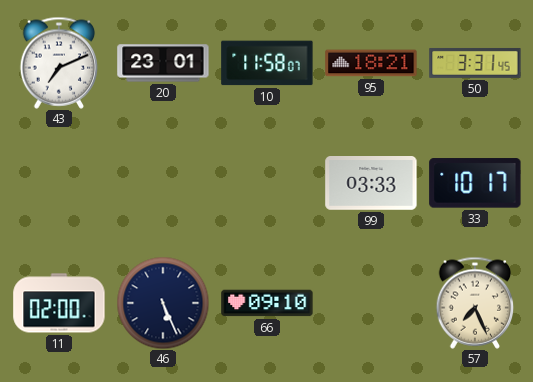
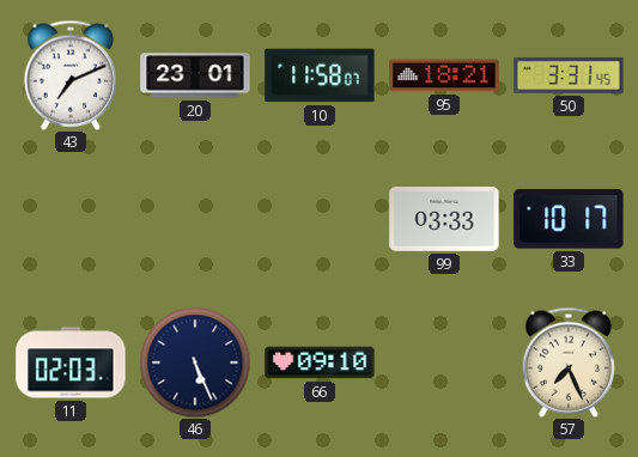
11: 02:00 -> 02:03
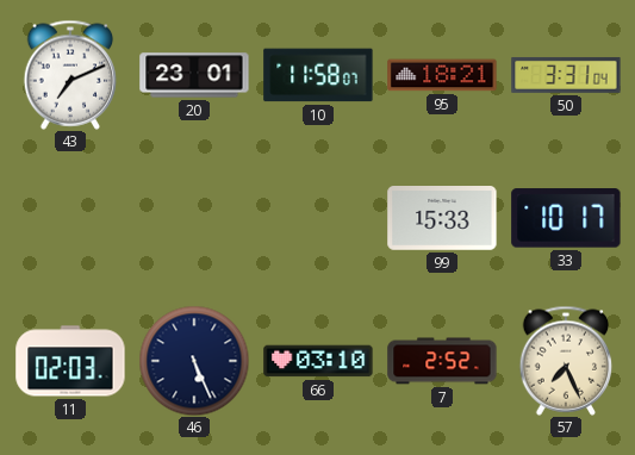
50: 3:31:45 -> 3:31:04
99: 03:33 -> 15:33
66: 09:10 -> 03:10
7: none -> 2:52
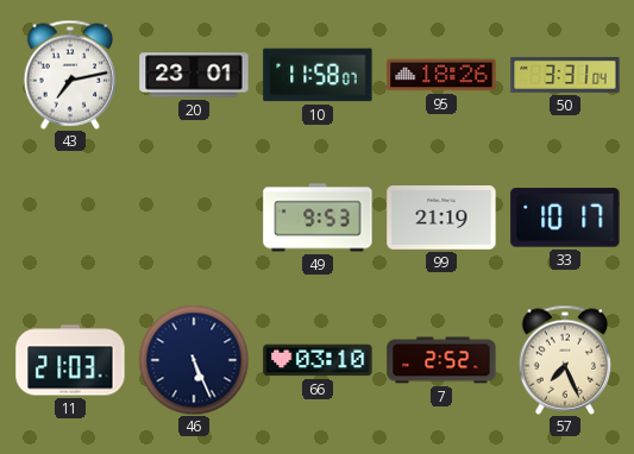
43: 7:11 -> 7:13
95: 18:21 -> 18:26
49: none -> 9:53
99: 15:33 -> 21:19
11: 02:03 -> 21:03
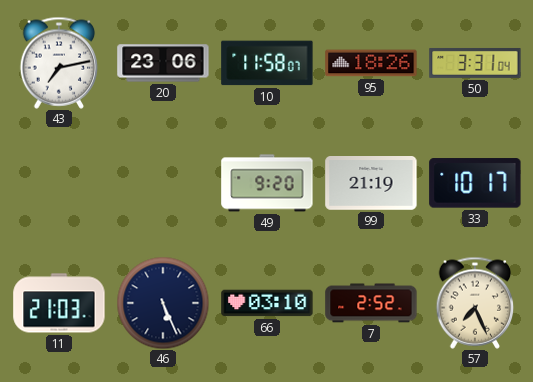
20: 23:01 -> 23:06
49: 9:53 -> 9:20
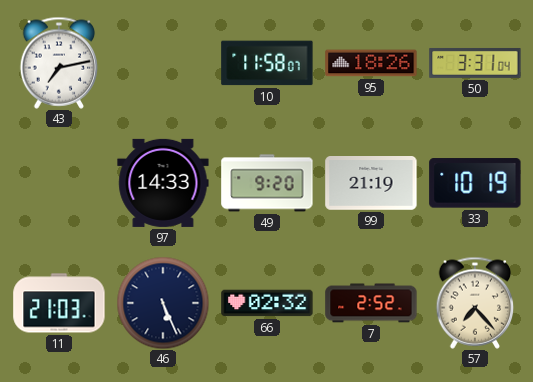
20: 23:06 -> none
97: none -> 14:33
33: 10:17 -> 10:19
66: 03:10 -> 02:32
57: 7:26 -> 7:23
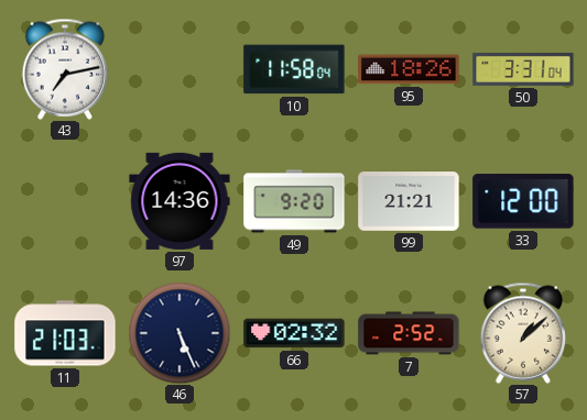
10: 11:58:07 -> 11:58:04
97: 14:33 -> 14:36
99: 21:19 -> 21:21
33: 10:19 -> 12:00
57: 7:23 -> 1:08
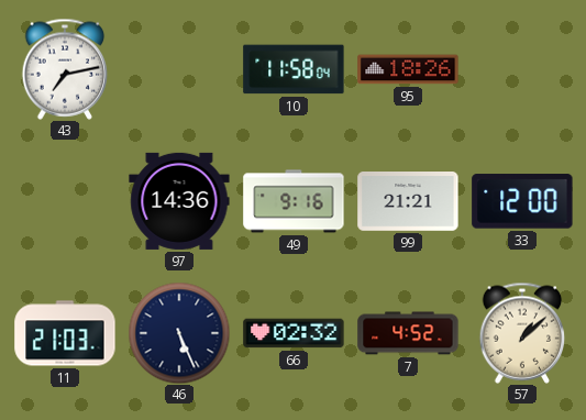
50: 3:31 -> none
49: 9:20 -> 9:16
7: 2:52 -> 4:52
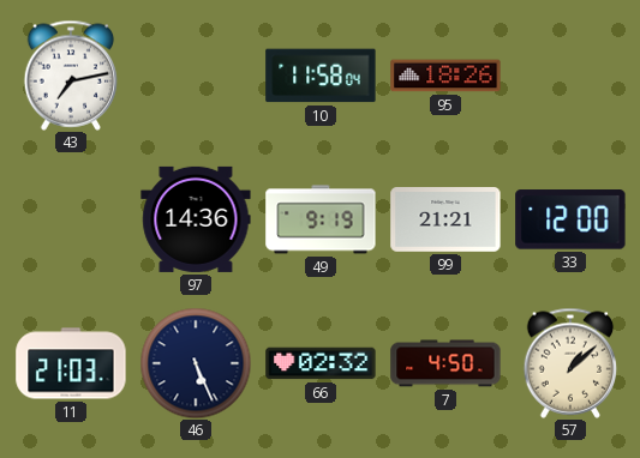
49: 9:16 -> 9:19
7: 4:52 -> 4:50
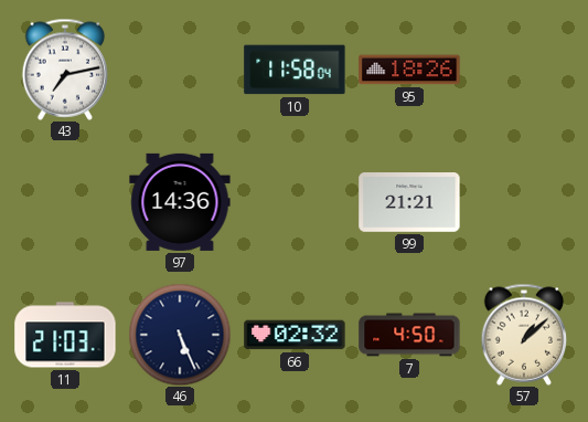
49: 9:19 -> none
33: 12:00 -> none
